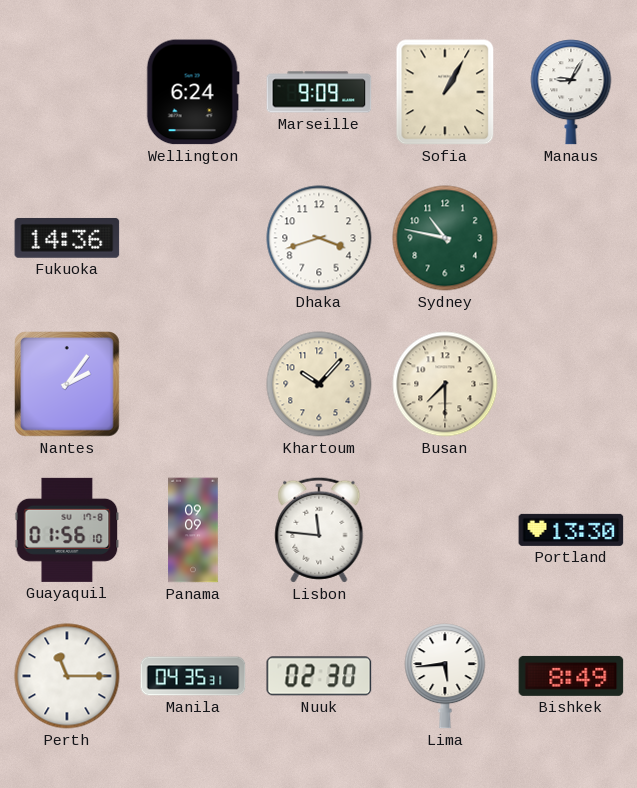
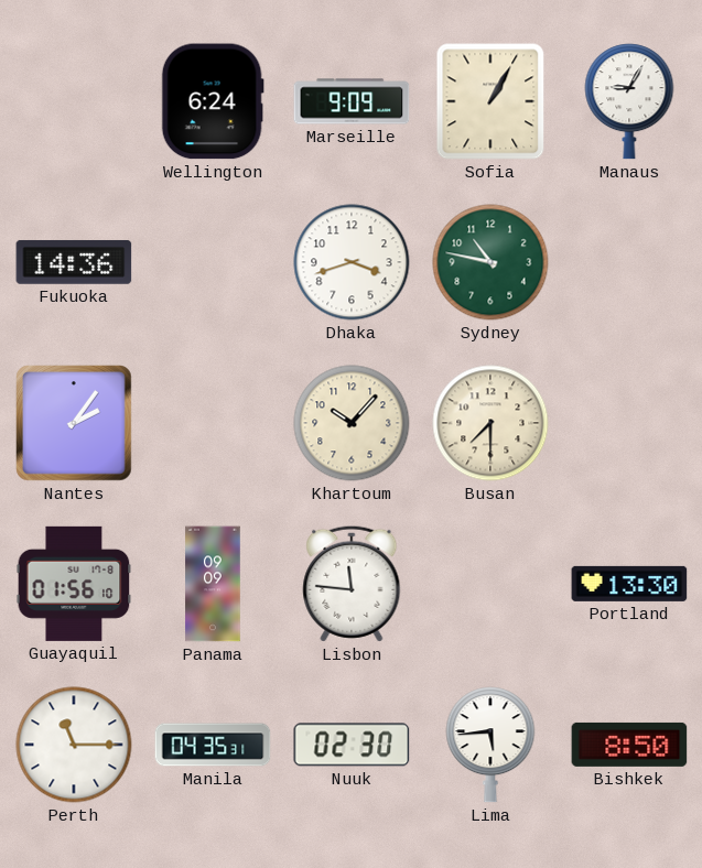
Bishkek: 8:49 -> 8:50
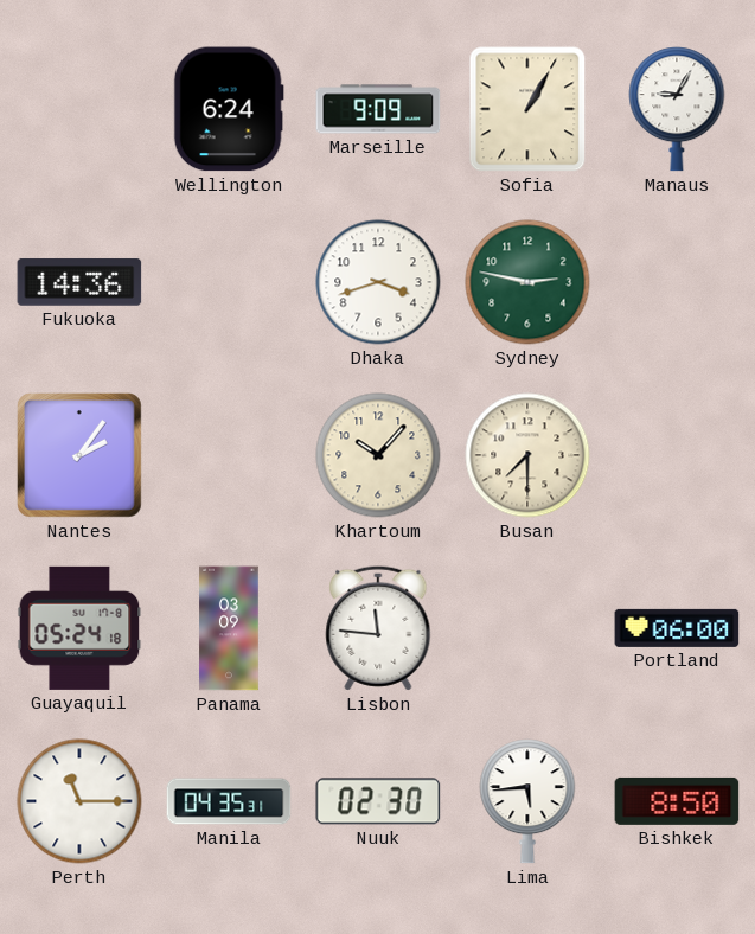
Sydney: 10:47 -> 2:47
Guayaquil: 01:56 -> 05:24
Panama: 09:09 -> 03:09
Portland: 13:30 -> 06:00
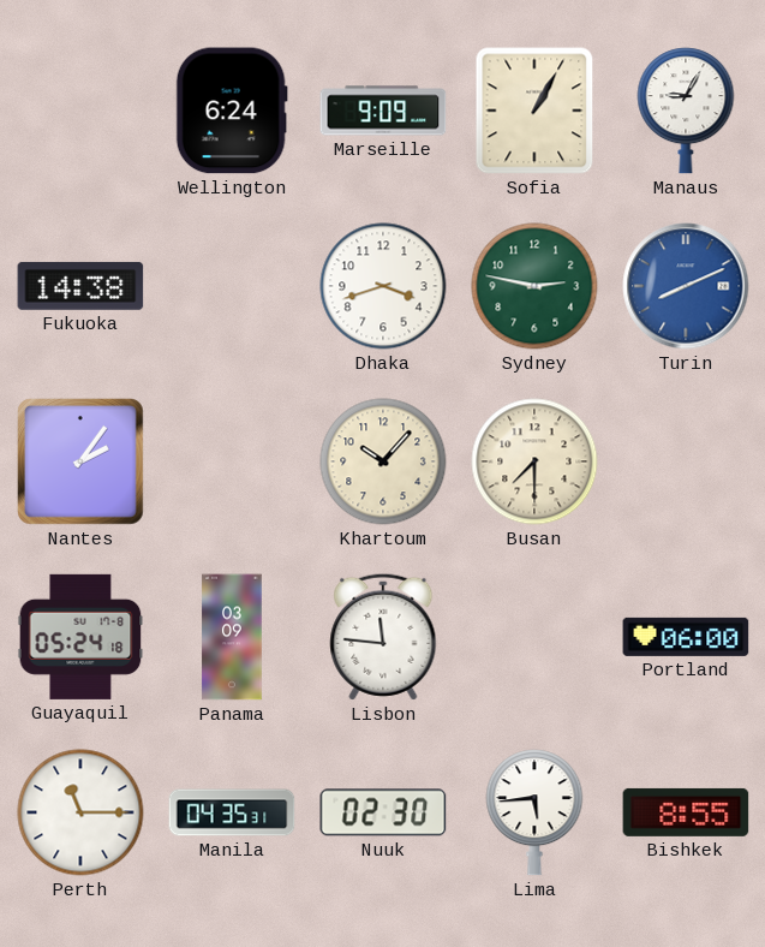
Fukuoka: 14:36 -> 14:38
Turin: none -> 8:11
Bishkek: 8:50 -> 8:55
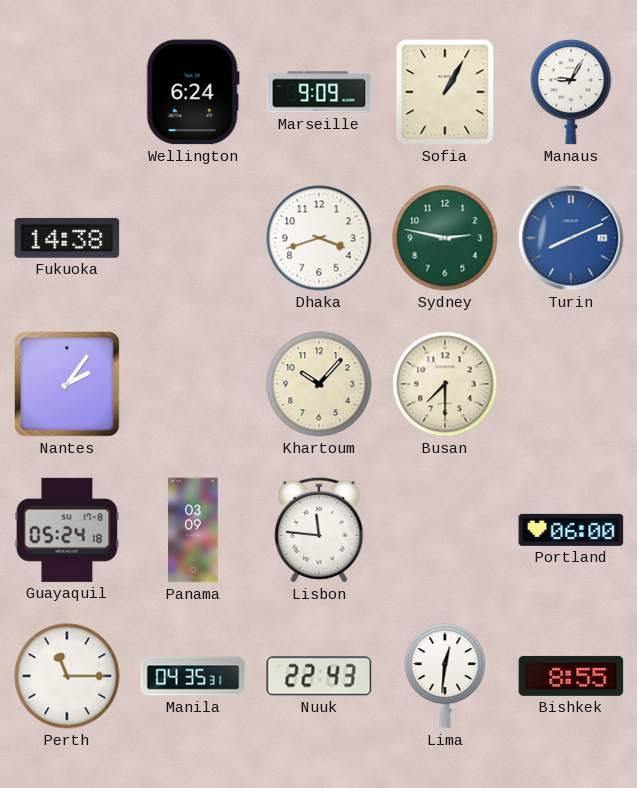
Nuuk: 02:30 -> 22:43
Lima: 5:44 -> 12:31
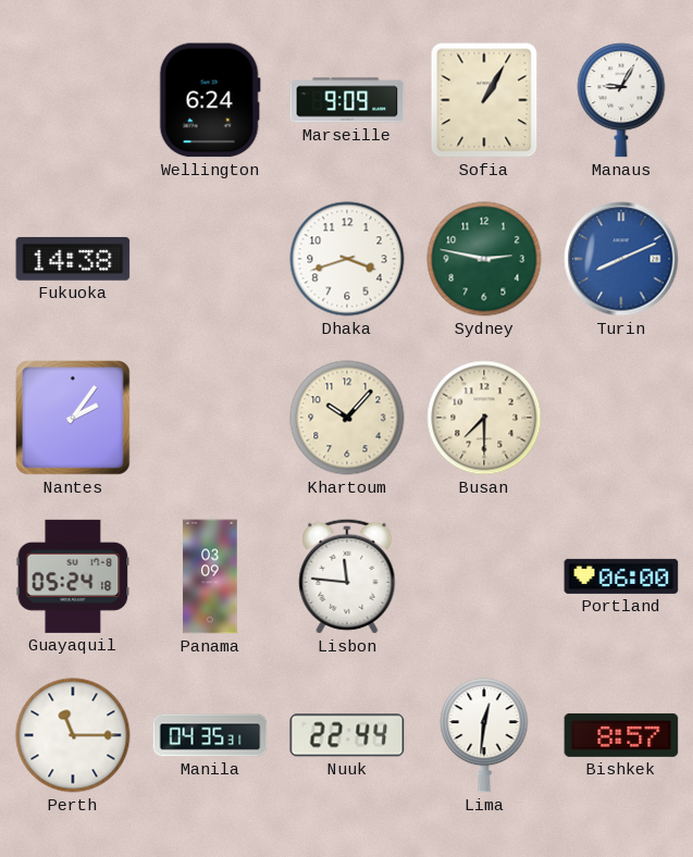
Nuuk: 22:43 -> 22:44
Bishkek: 8:55 -> 8:57
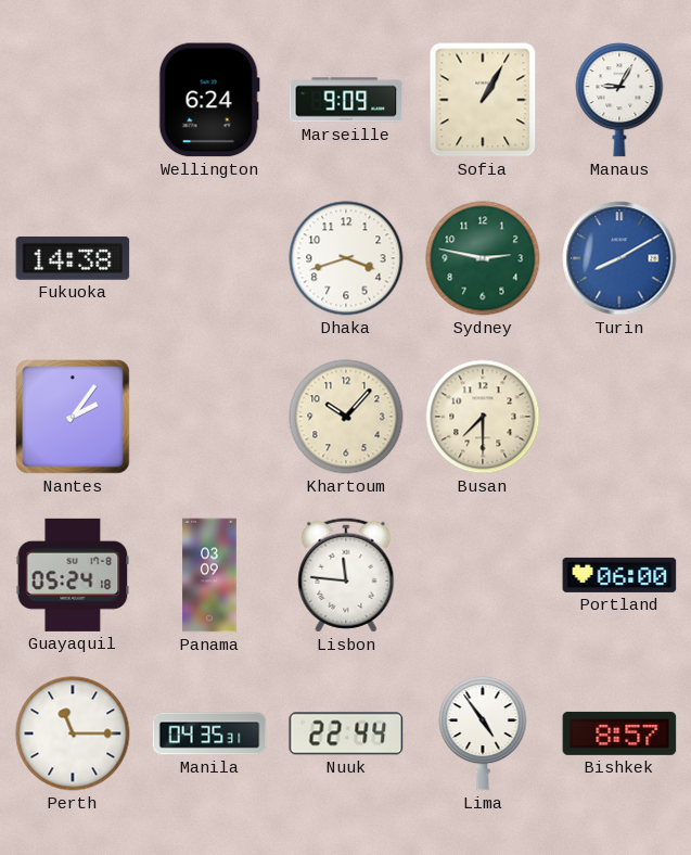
Turin: 8:11 -> 8:10
Lima: 12:31 -> 4:54
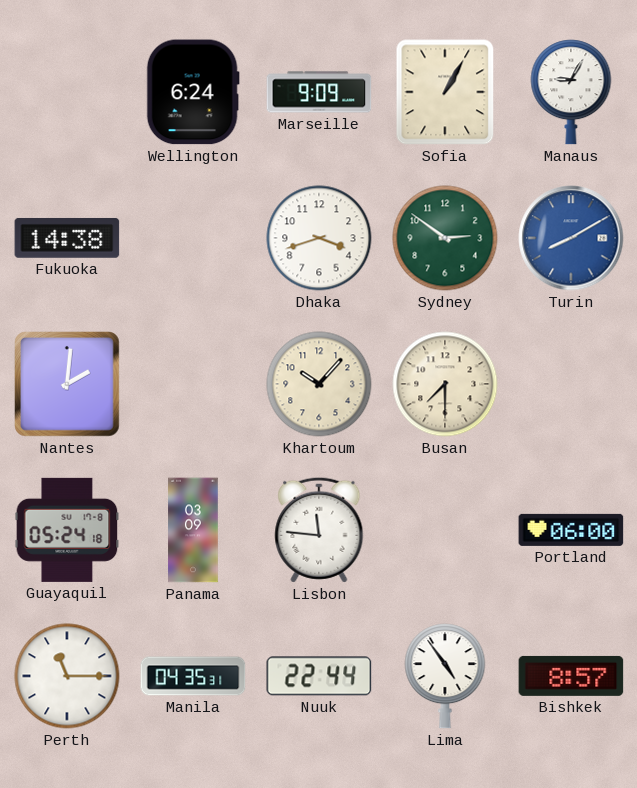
Sydney: 2:47 -> 2:51
Nantes: 2:06 -> 2:01
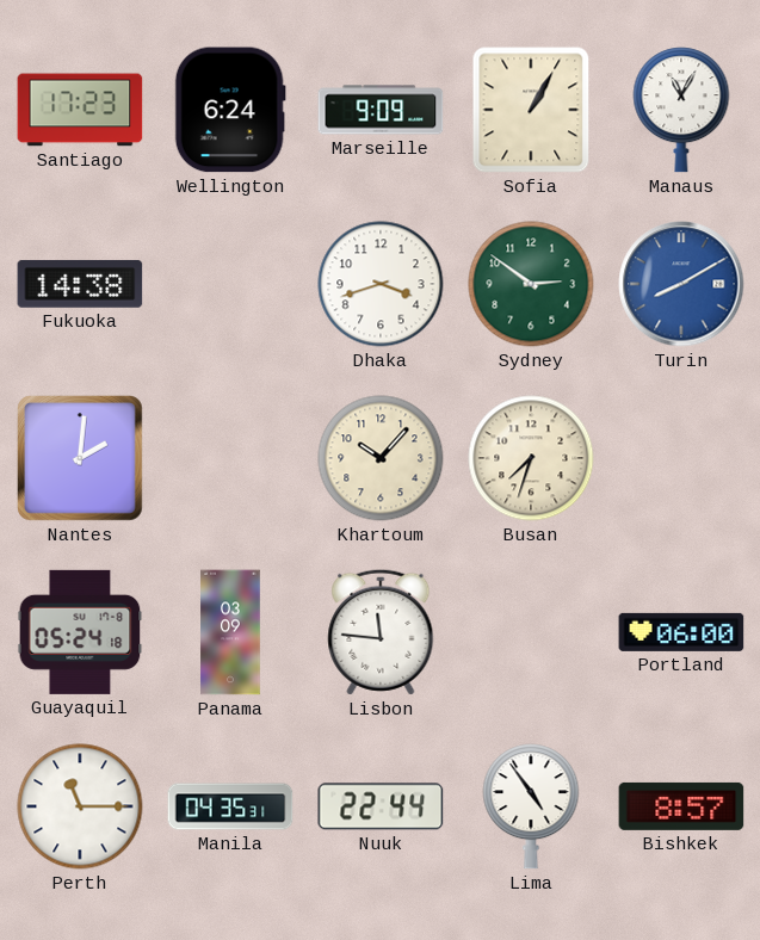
Santiago: none -> 17:23
Manaus: 9:05 -> 11:05
Busan: 7:30 -> 7:33
